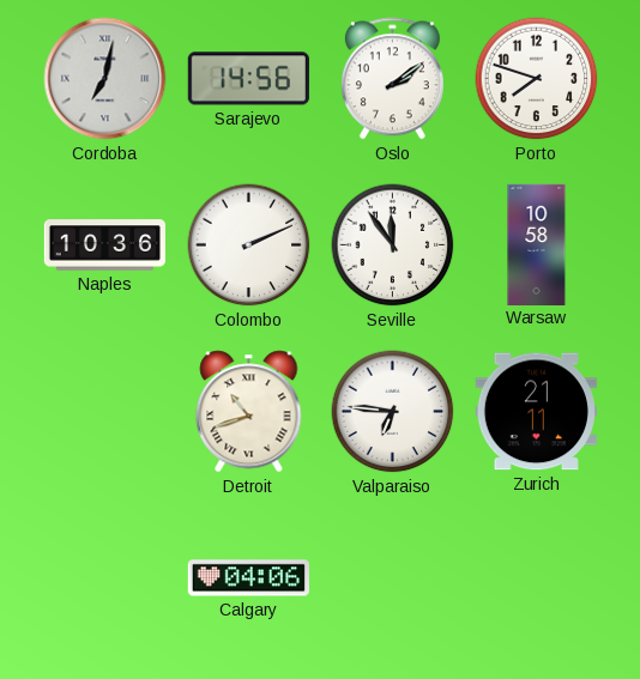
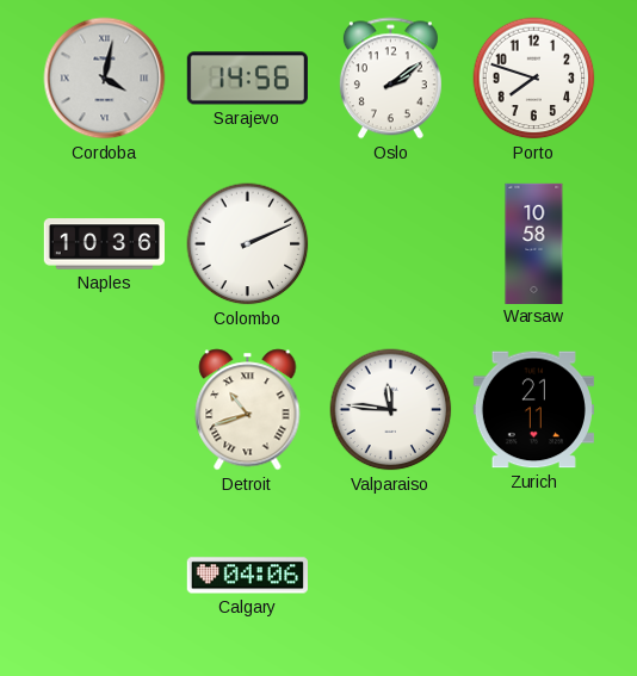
Cordoba: 7:02 -> 4:02
Seville: 11:54 -> none
Valparaiso: 6:46 -> 11:46
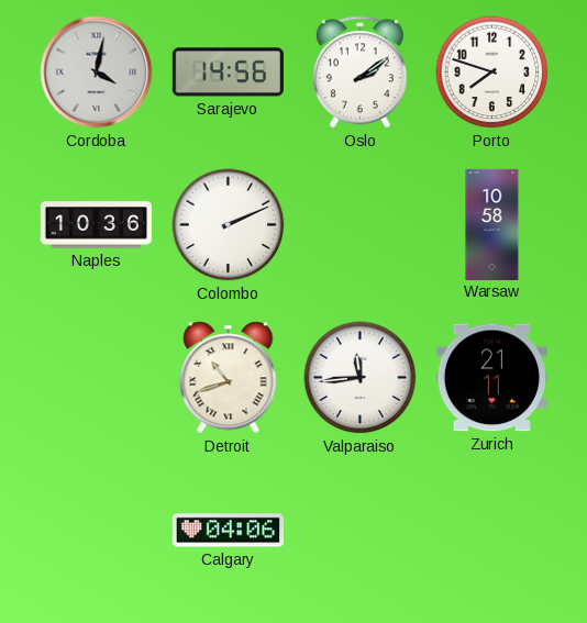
Valparaiso: 11:46 -> 11:44
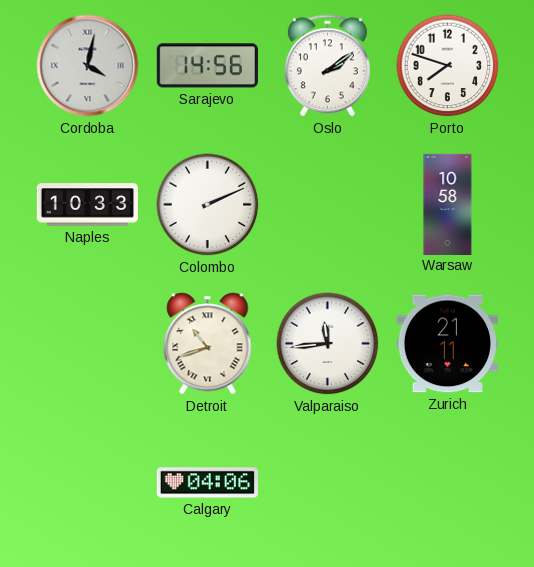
Naples: 10:36 -> 10:33
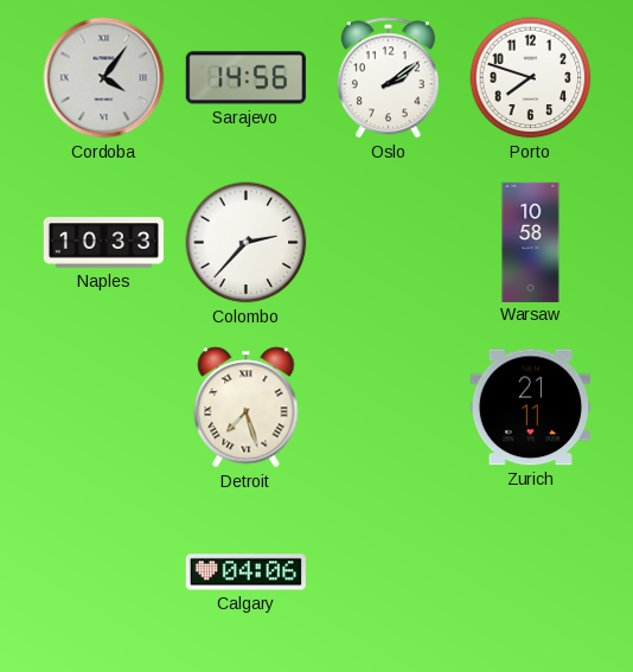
Cordoba: 4:02 -> 4:06
Colombo: 2:11 -> 2:37
Detroit: 10:42 -> 7:27
Valparaiso: 11:44 -> none
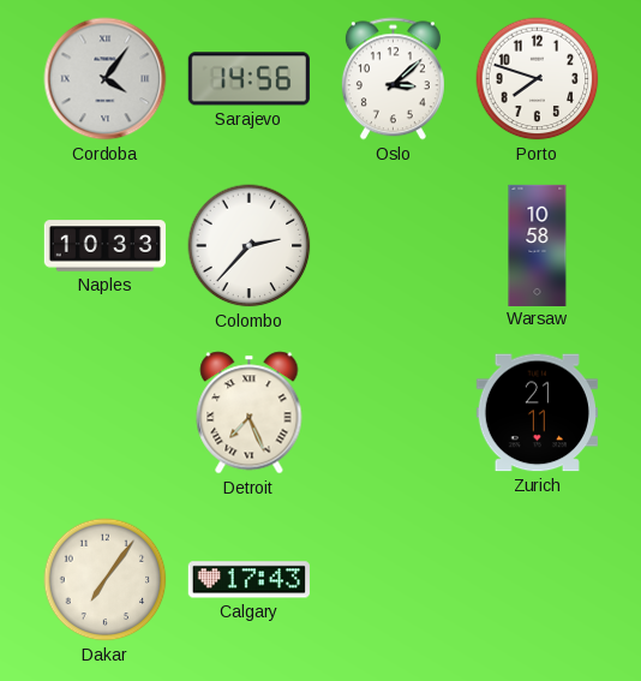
Oslo: 2:09 -> 3:08
Detroit: 7:27 -> 7:26
Dakar: none -> 7:06
Calgary: 04:06 -> 17:43
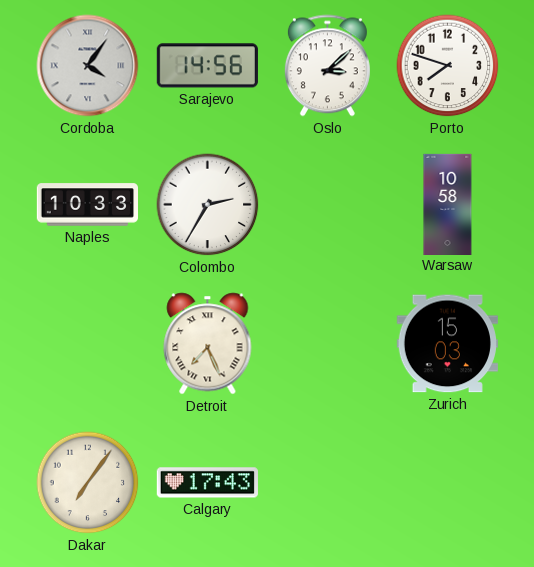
Colombo: 2:37 -> 2:35
Zurich: 21:11 -> 15:03
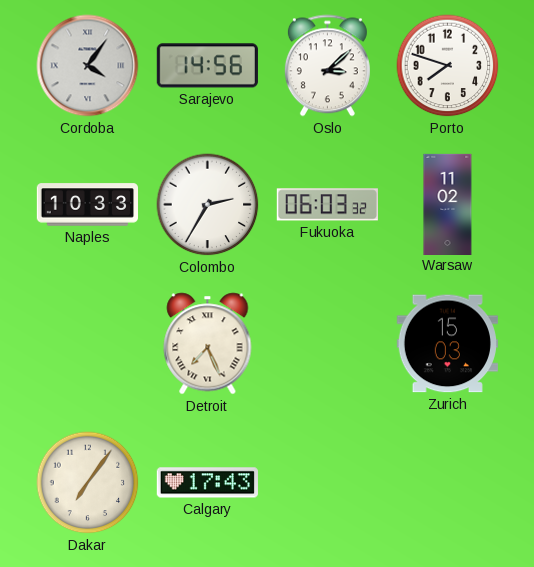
Fukuoka: none -> 06:03
Warsaw: 10:58 -> 11:02
